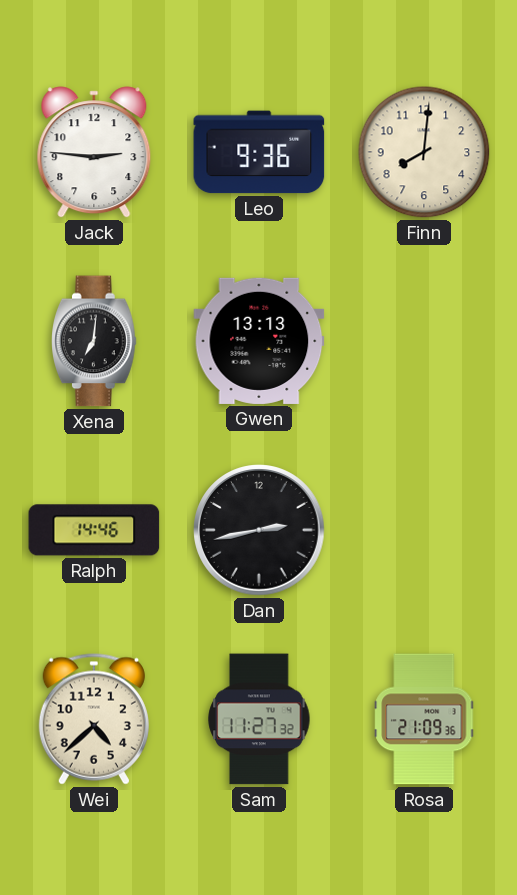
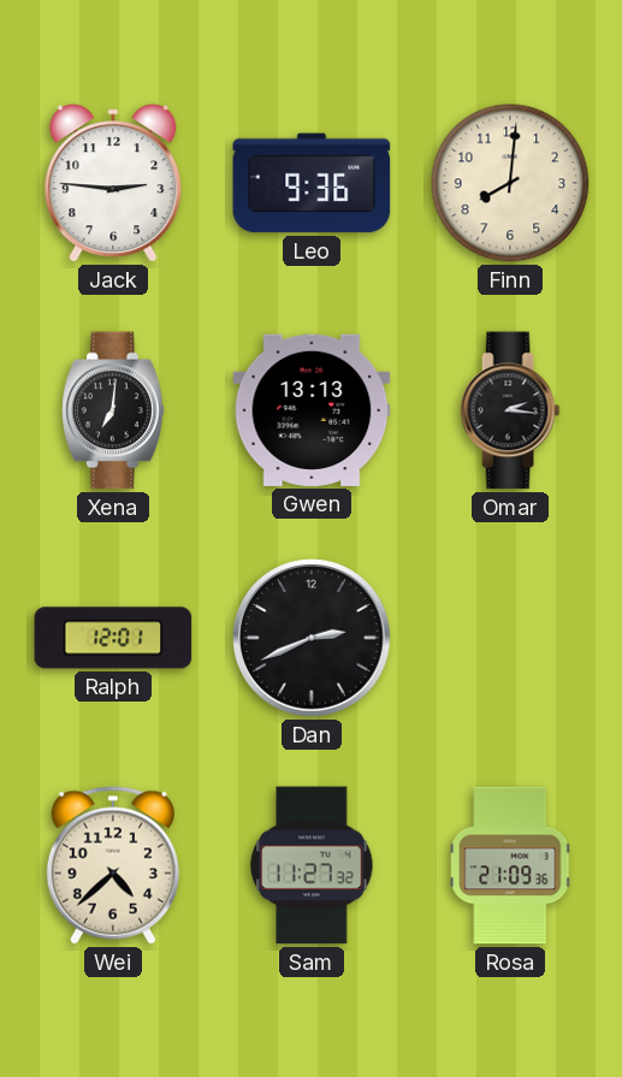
Omar: none -> 2:16
Ralph: 14:46 -> 12:01
Dan: 2:43 -> 2:41
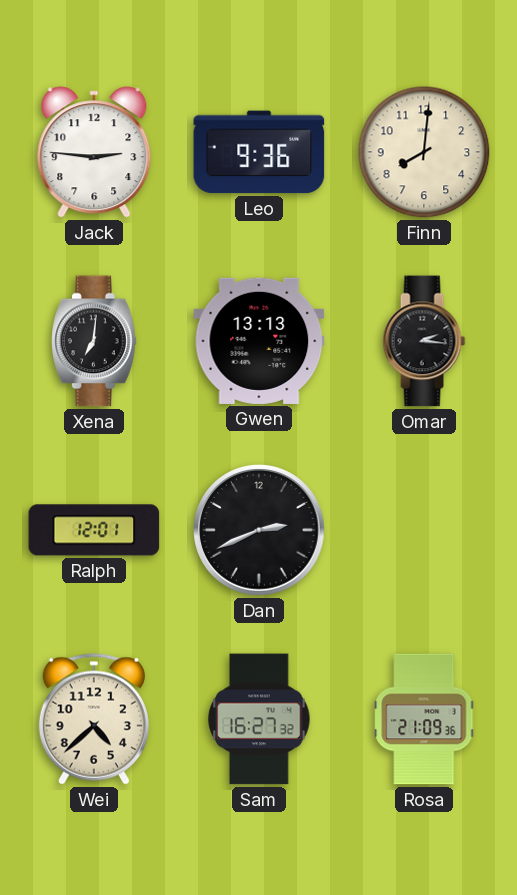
Sam: 11:27 -> 16:27
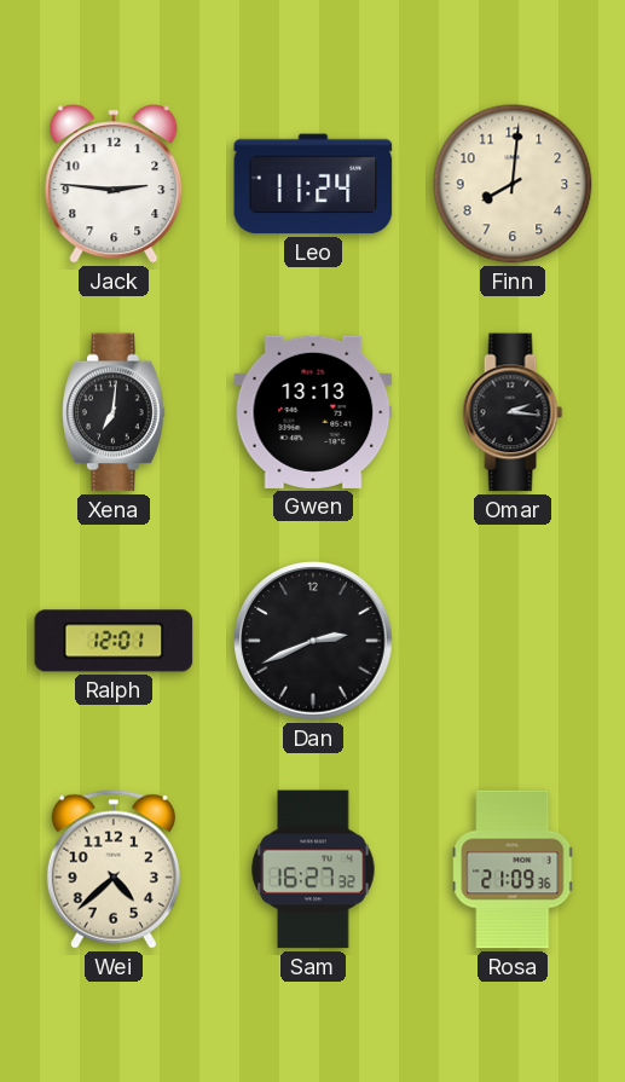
Leo: 9:36 -> 11:24
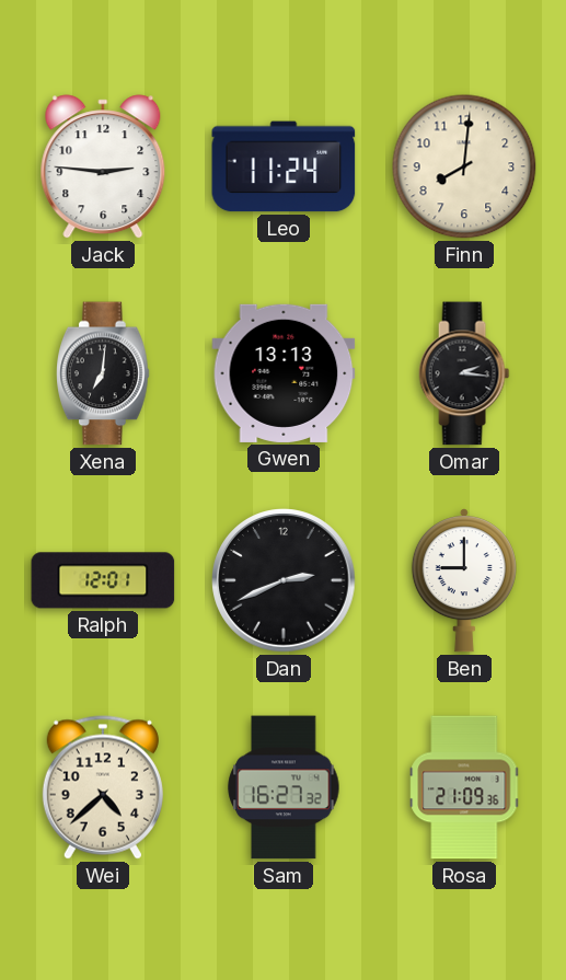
Ben: none -> 9:00
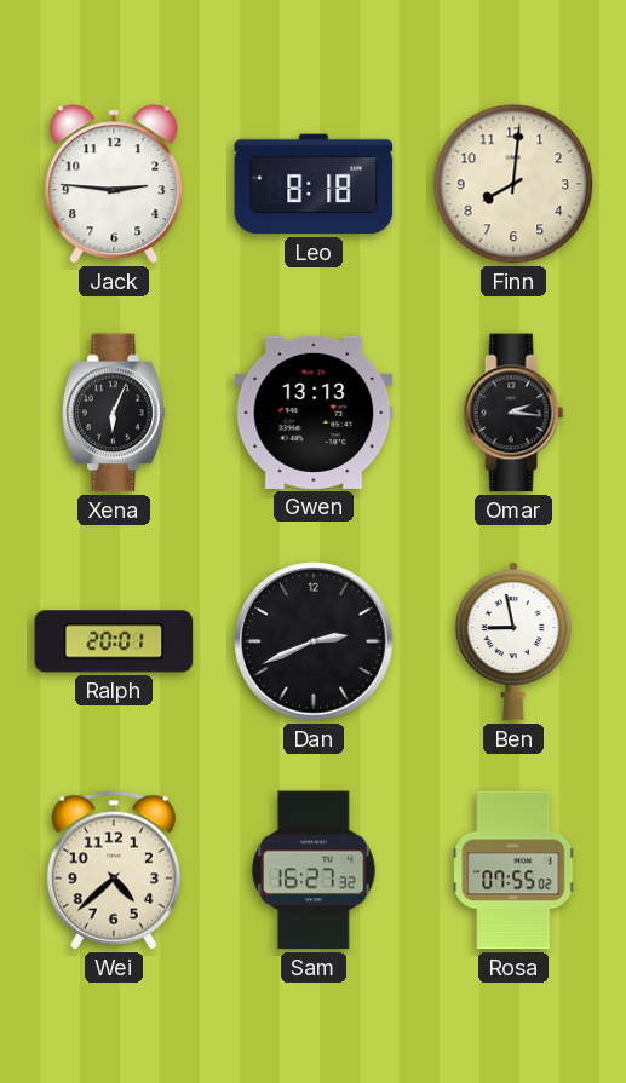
Leo: 11:24 -> 8:18
Xena: 7:01 -> 6:04
Ralph: 12:01 -> 20:01
Ben: 9:00 -> 8:58
Rosa: 21:09 -> 07:55
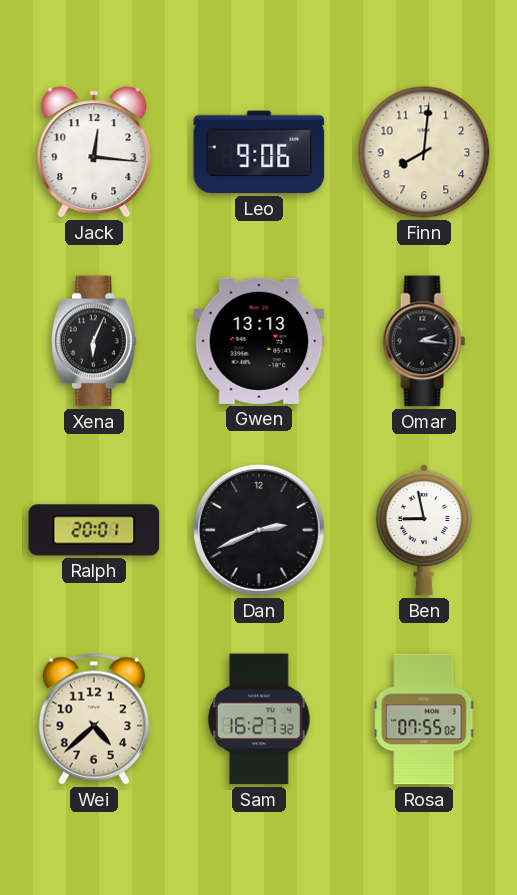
Jack: 2:46 -> 12:16
Leo: 8:18 -> 9:06
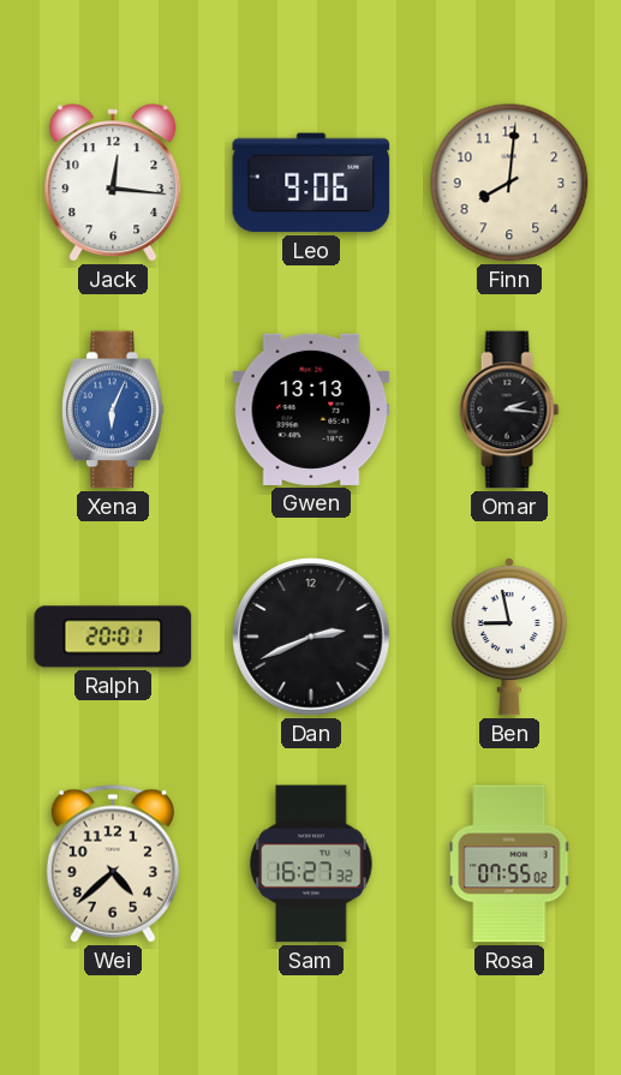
Xena dial: black -> blue
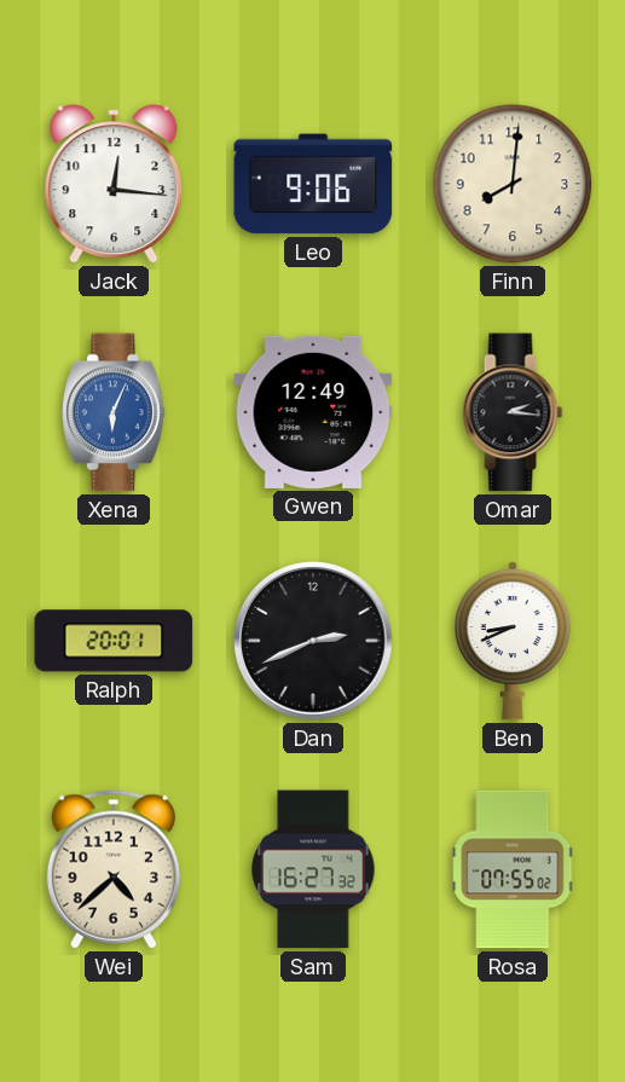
Gwen: 13:13 -> 12:49
Ben: 8:58 -> 8:41
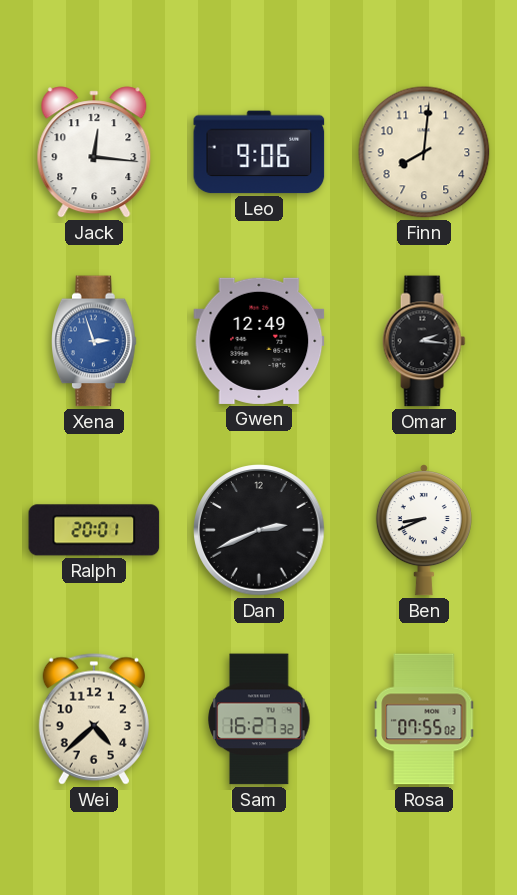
Xena: 6:04 -> 2:57
